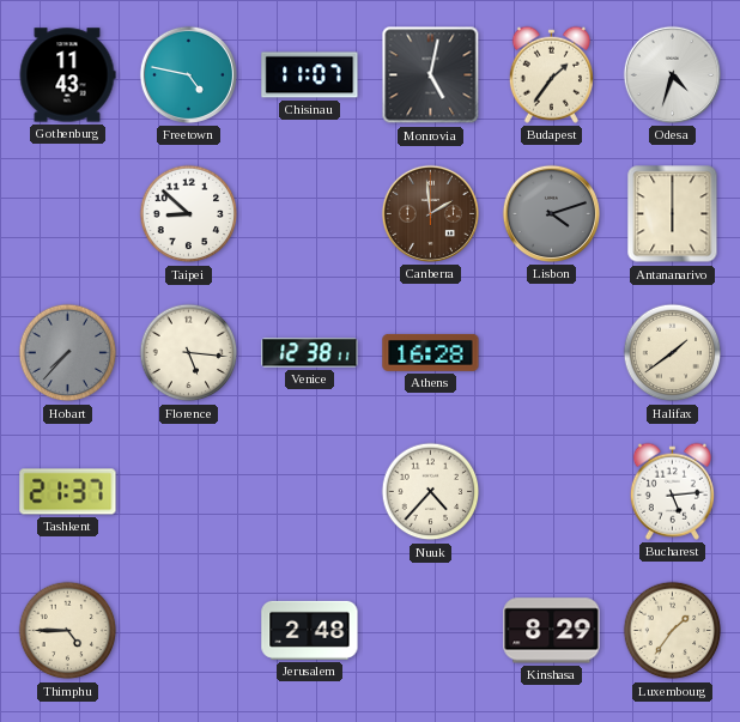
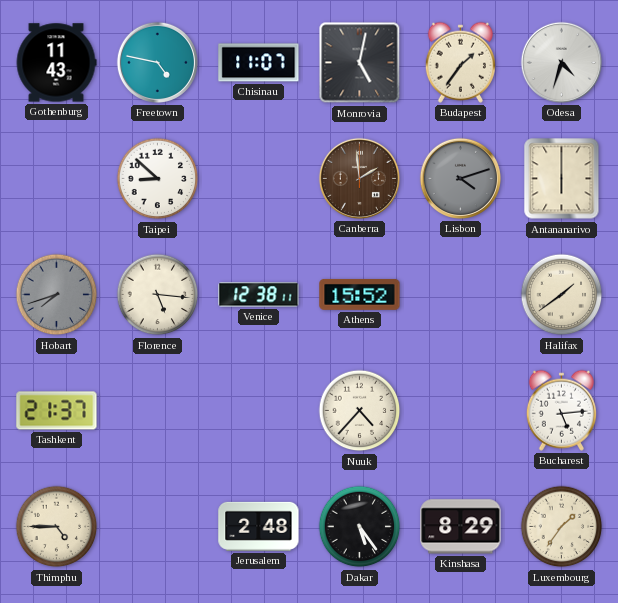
Hobart: 7:37 -> 7:42
Athens: 16:28 -> 15:52
Dakar: none -> 5:24
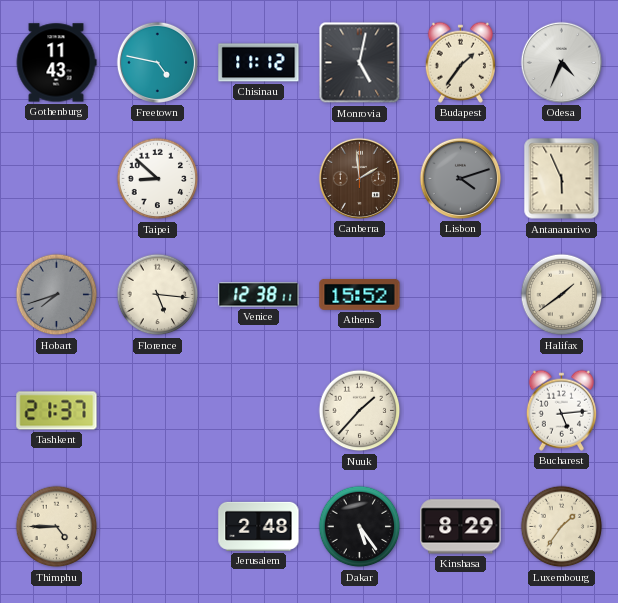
Chisinau: 11:07 -> 11:12
Odesa: 4:33 -> 4:34
Antananarivo: 6:00 -> 5:56
Nuuk: 4:37 -> 1:37
